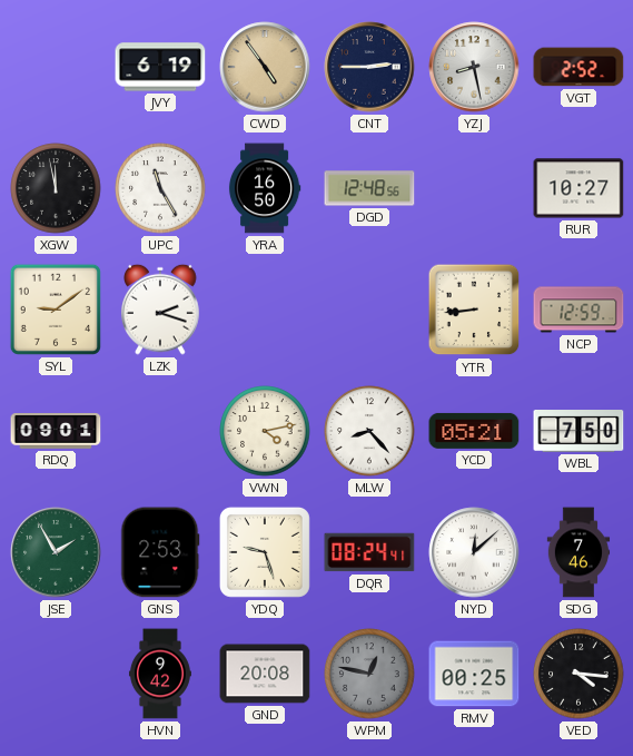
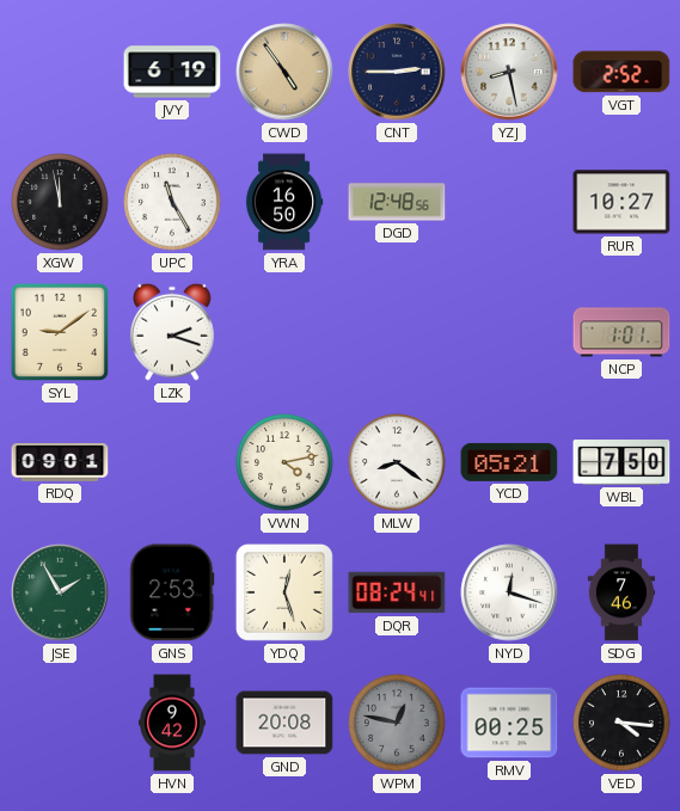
YTR: 8:44 -> none
NCP: 12:59 -> 1:01
MLW: 8:23 -> 8:21
YDQ: 9:27 -> 12:27
NYD: 12:08 -> 12:18
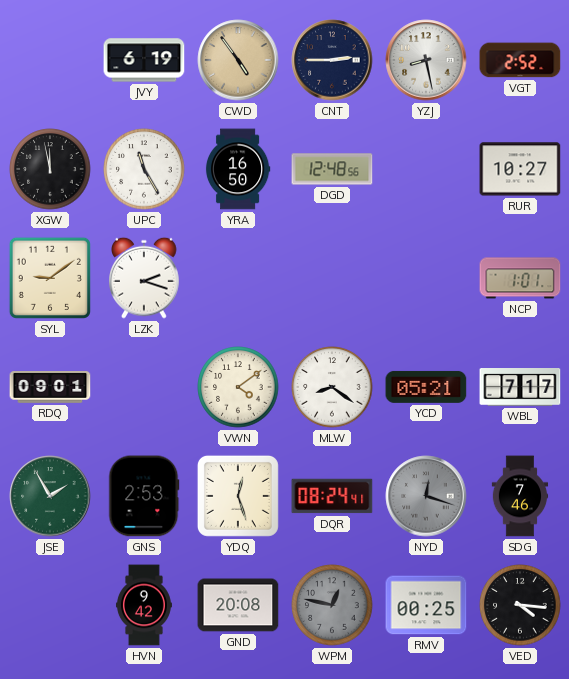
VWN: 4:13 -> 4:09
WBL: 7:50 -> 7:17
NYD dial: white -> grey
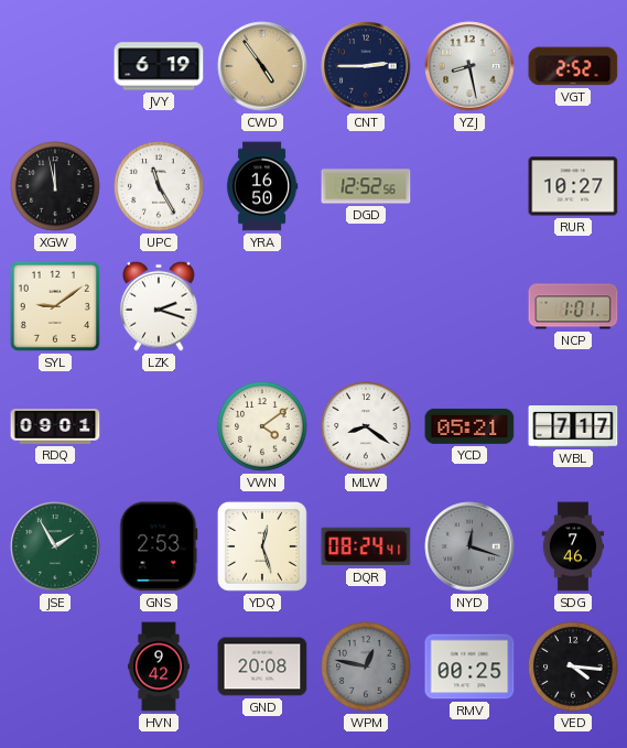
DGD: 12:48 -> 12:52
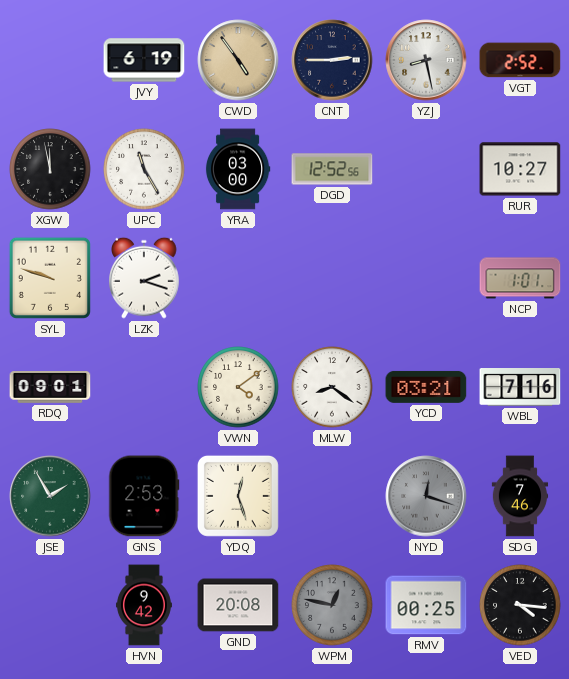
YRA: 16:50 -> 03:00
SYL: 9:09 -> 9:48
YCD: 05:21 -> 03:21
WBL: 7:17 -> 7:16
DQR: 08:24 -> none
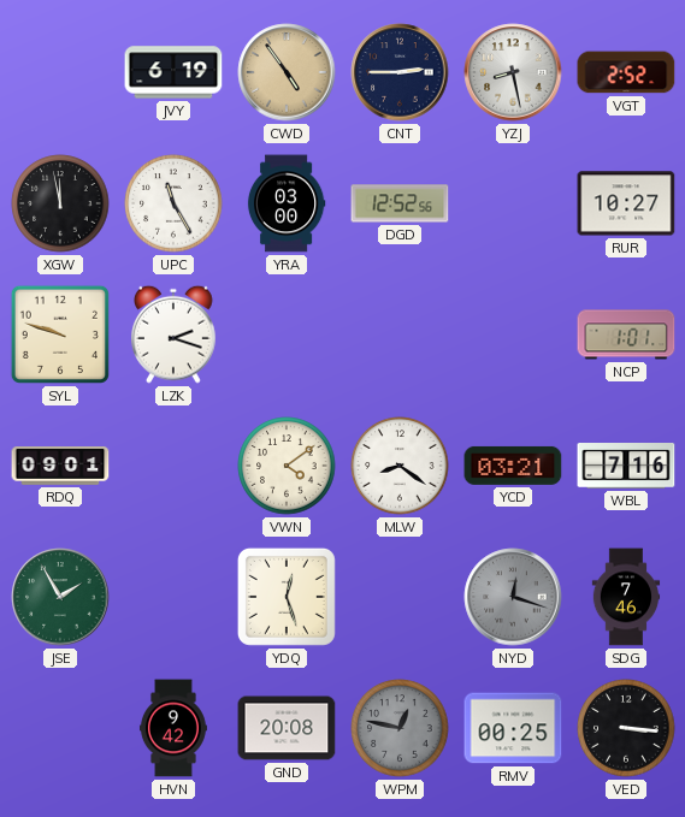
GNS: 2:53 -> none
VED: 4:16 -> 3:16
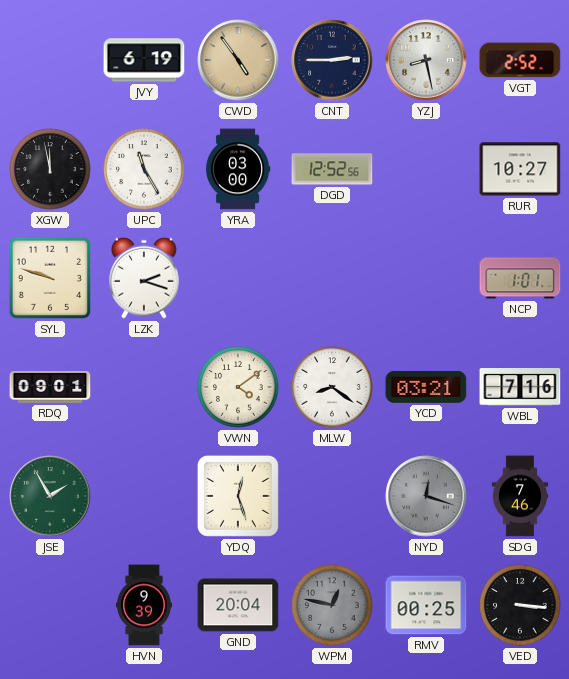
HVN: 9:42 -> 9:39
GND: 20:08 -> 20:04
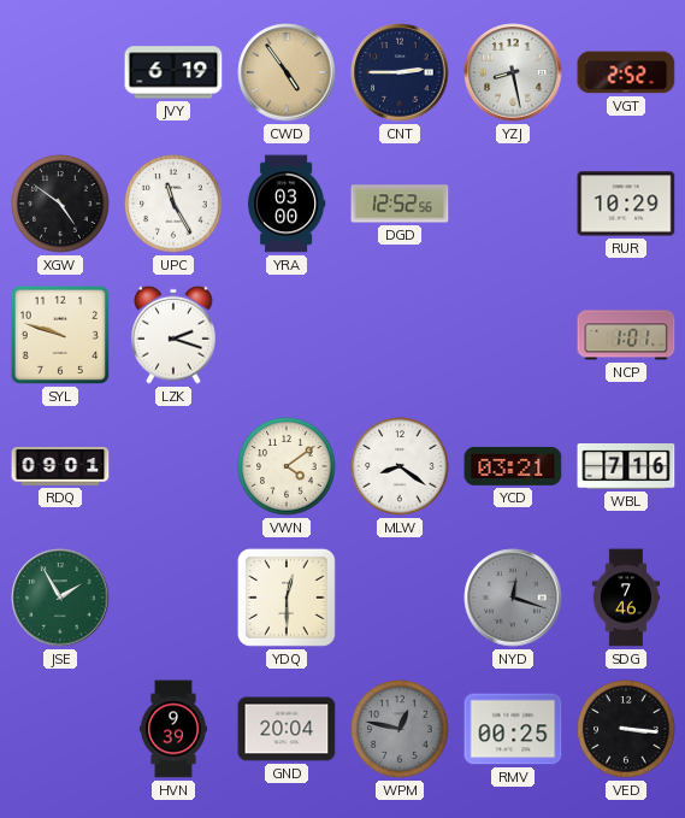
XGW: 11:58 -> 4:51
RUR: 10:27 -> 10:29
YDQ: 12:27 -> 12:30
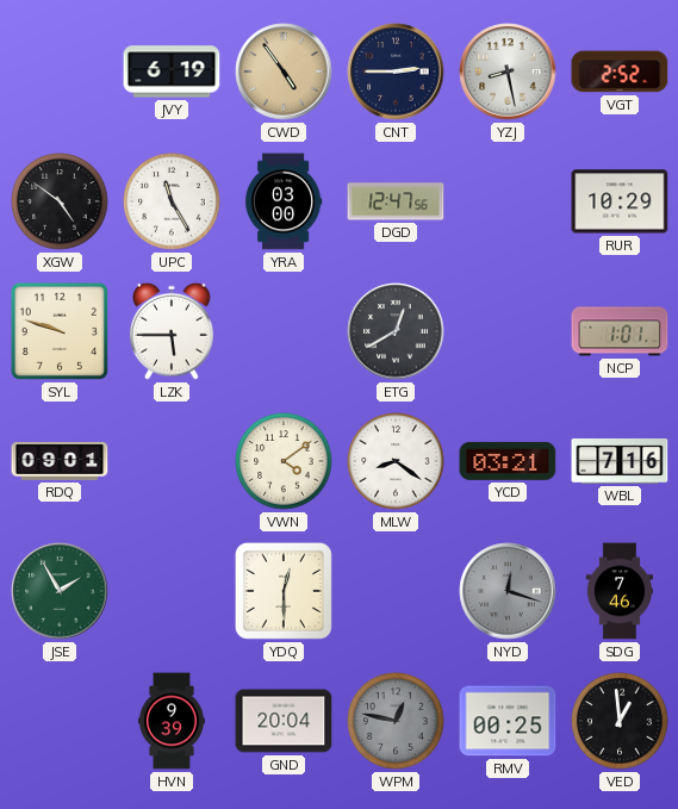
DGD: 12:52 -> 12:47
LZK: 2:18 -> 5:45
ETG: none -> 12:40
VED: 3:16 -> 12:59
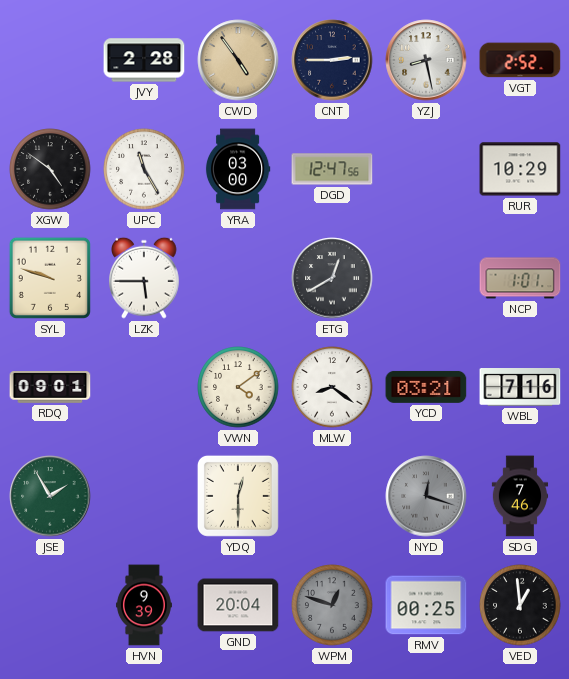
JVY: 6:19 -> 2:28
WPM: 12:47 -> 12:48
